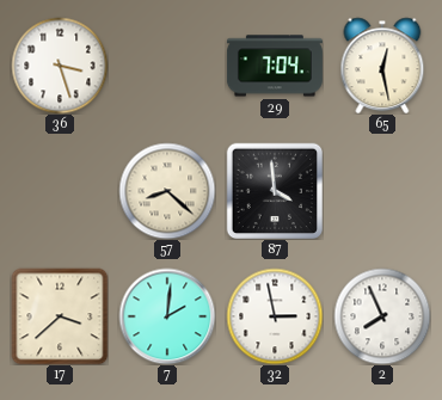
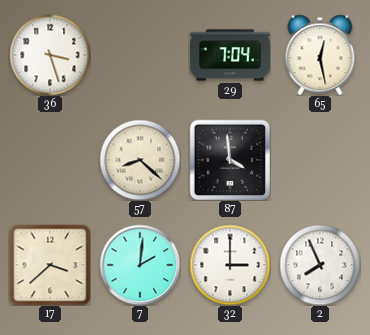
32: 2:58 -> 3:00
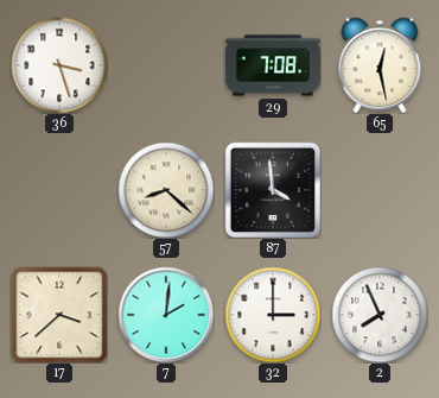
29: 7:04 -> 7:08
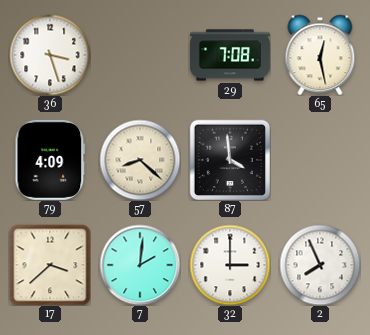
79: none -> 4:09
